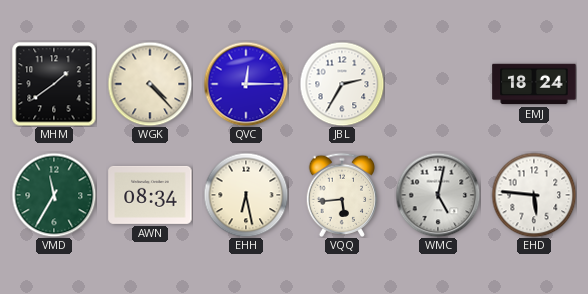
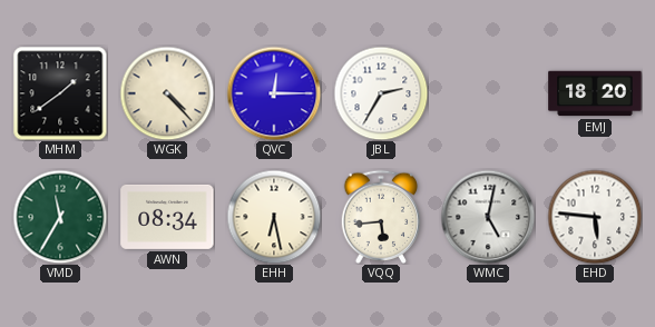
EMJ: 18:24 -> 18:20
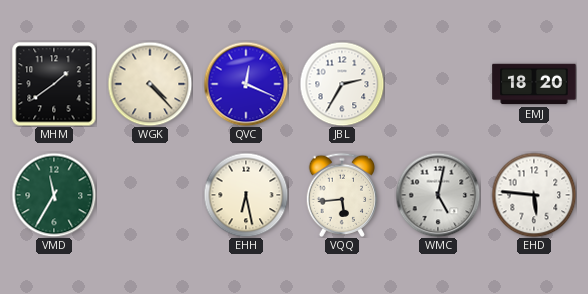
QVC: 12:15 -> 12:19
AWN: 08:34 -> none
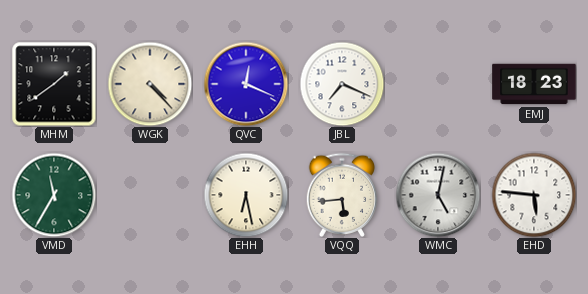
JBL: 2:35 -> 7:19
EMJ: 18:20 -> 18:23
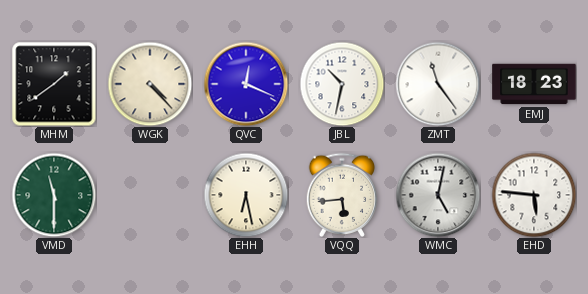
JBL: 7:19 -> 10:32
ZMT: none -> 11:24
VMD: 11:35 -> 11:30
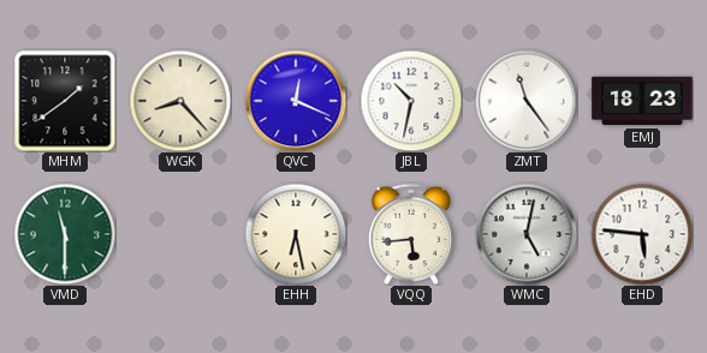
WGK: 4:23 -> 8:23
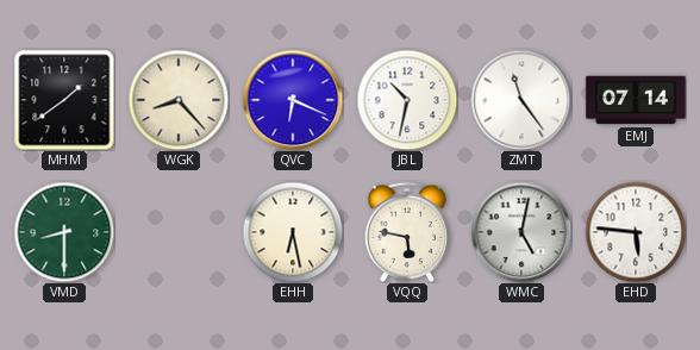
QVC: 12:19 -> 6:19
EMJ: 18:23 -> 07:14
VMD: 11:30 -> 8:30
VQQ: 5:44 -> 5:47
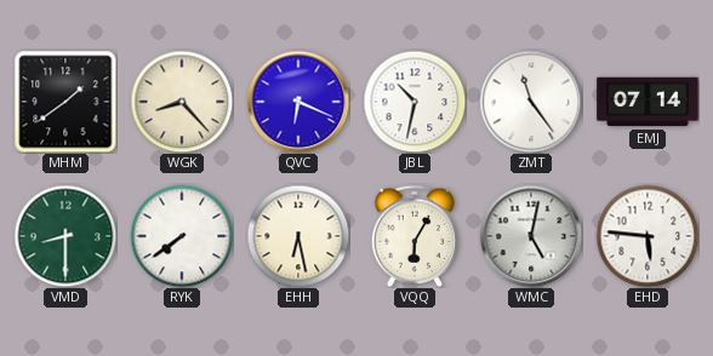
RYK: none -> 7:39
VQQ: 5:47 -> 6:05
